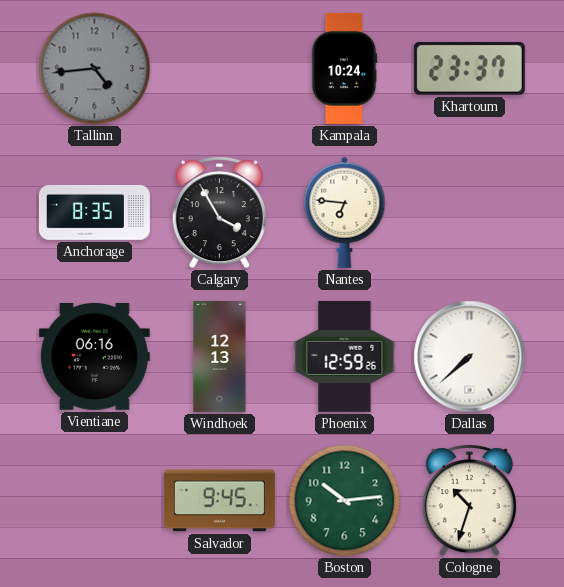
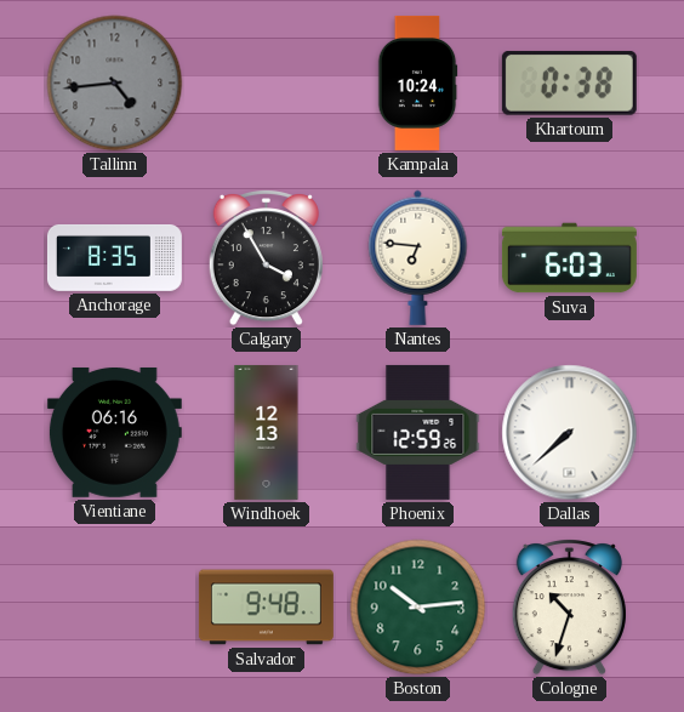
Khartoum: 23:37 -> 0:38
Suva: none -> 6:03
Salvador: 9:45 -> 9:48
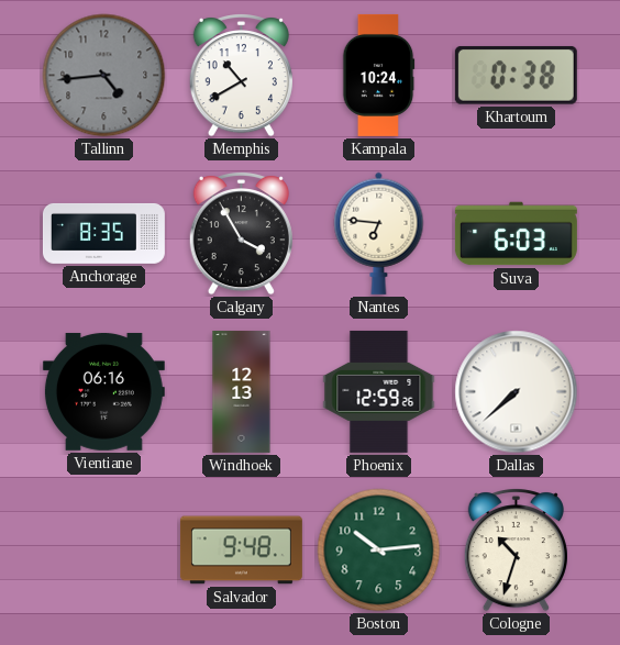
Memphis: none -> 10:40
